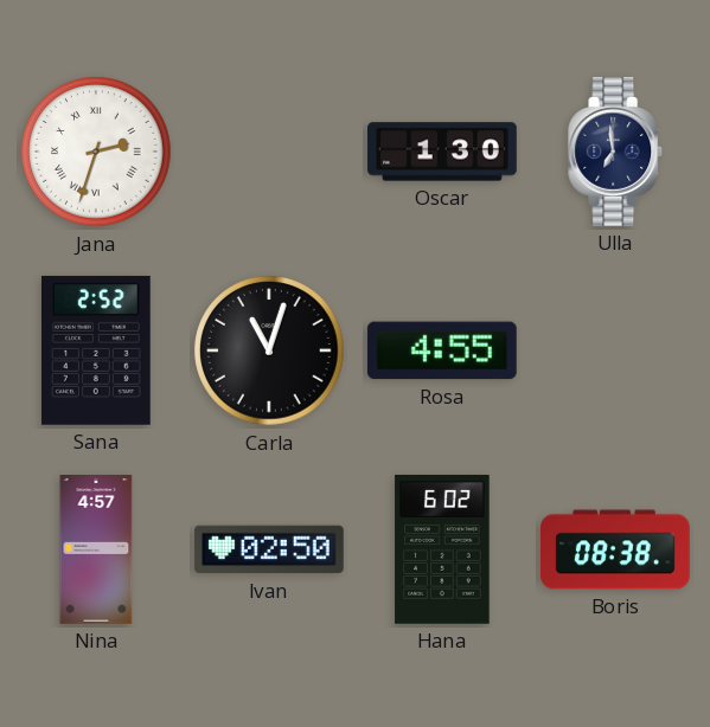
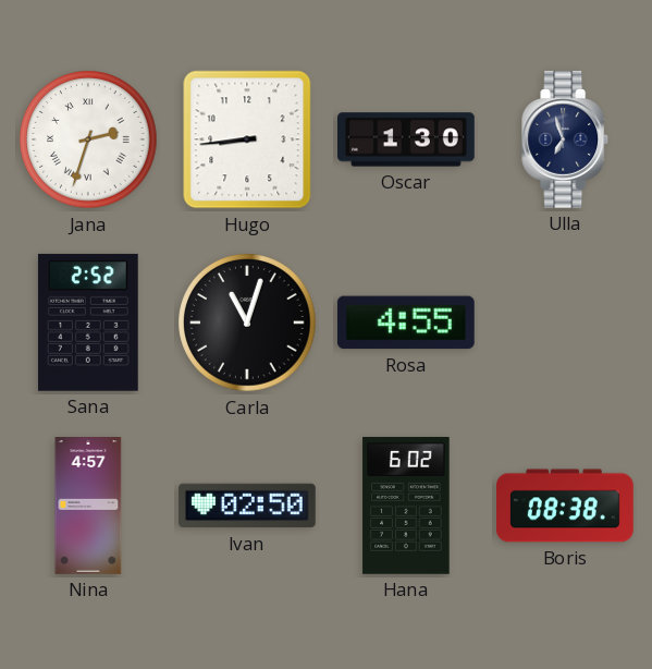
Hugo: none -> 8:44
Ulla: 6:59 -> 6:57
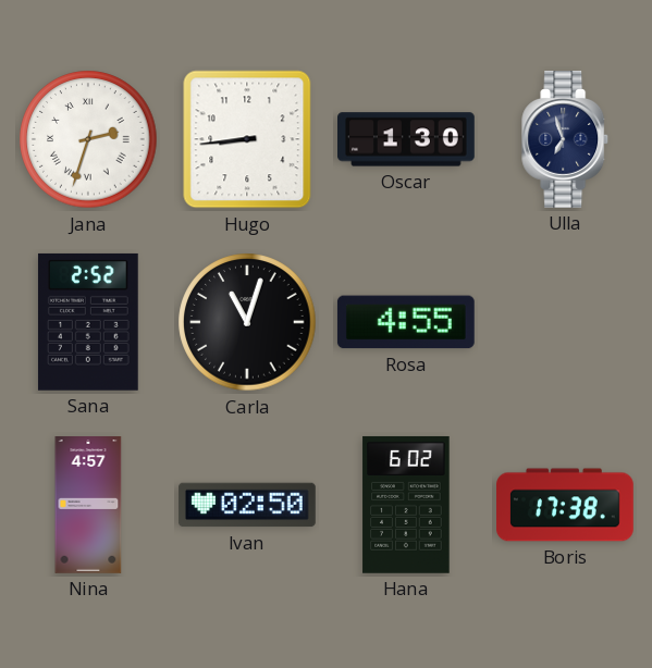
Boris: 08:38 -> 17:38
